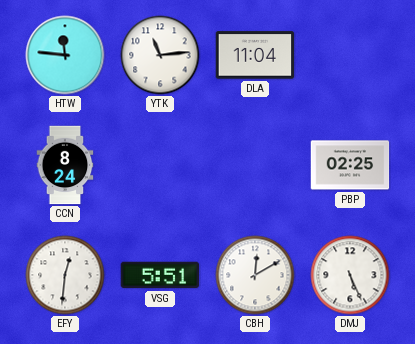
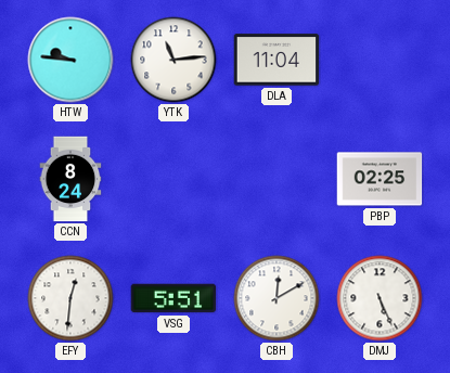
HTW: 11:46 -> 9:46
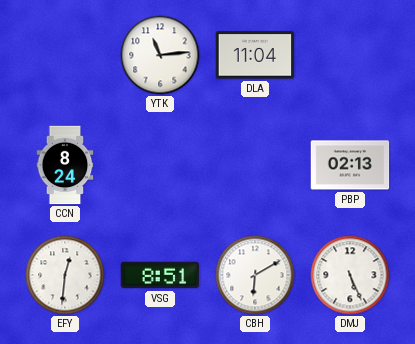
HTW: 9:46 -> none
PBP: 02:25 -> 02:13
VSG: 5:51 -> 8:51
CBH: 12:10 -> 6:10
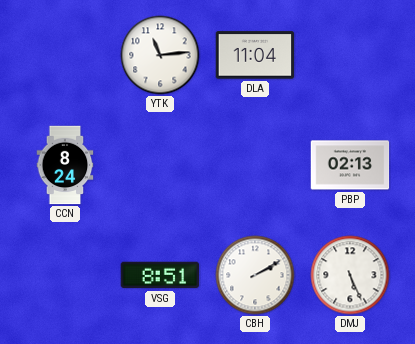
EFY: 12:31 -> none
CBH: 6:10 -> 2:10
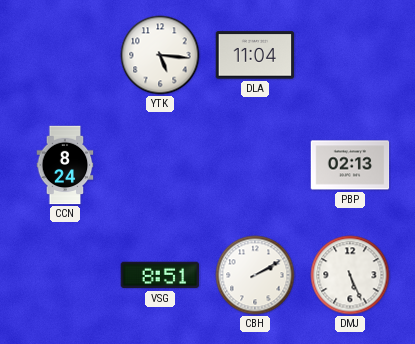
YTK: 11:14 -> 5:16
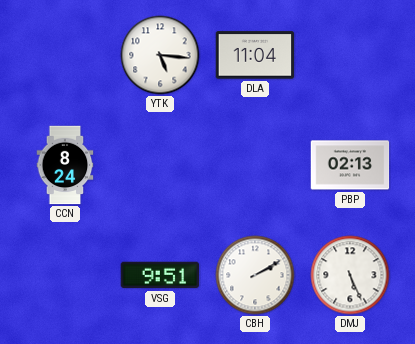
VSG: 8:51 -> 9:51
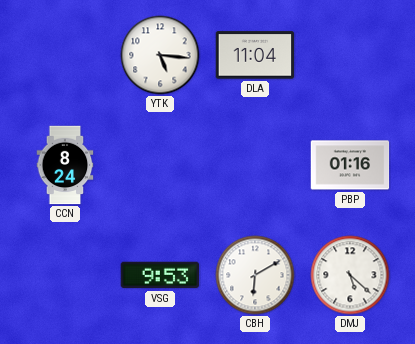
PBP: 02:13 -> 01:16
VSG: 9:51 -> 9:53
CBH: 2:10 -> 6:10
DMJ: 5:26 -> 5:22
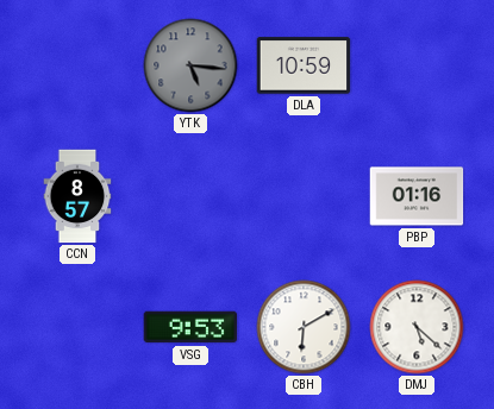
YTK dial: white -> grey
DLA: 11:04 -> 10:59
CCN: 8:24 -> 8:57
